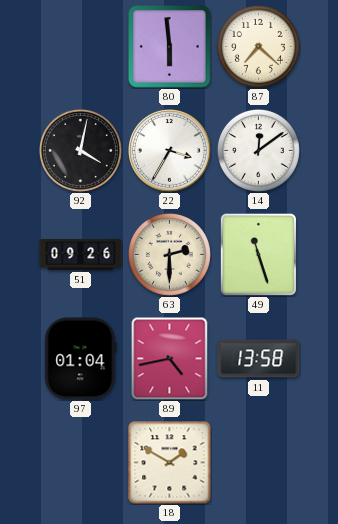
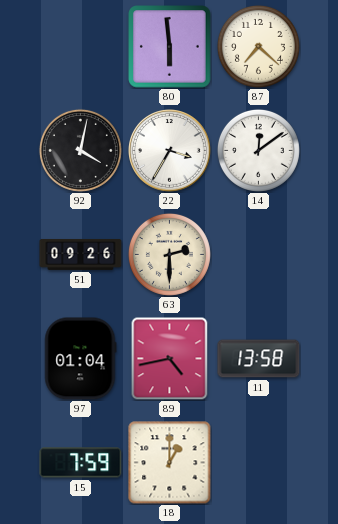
49: 11:27 -> none
15: none -> 7:59
18: 1:50 -> 1:00
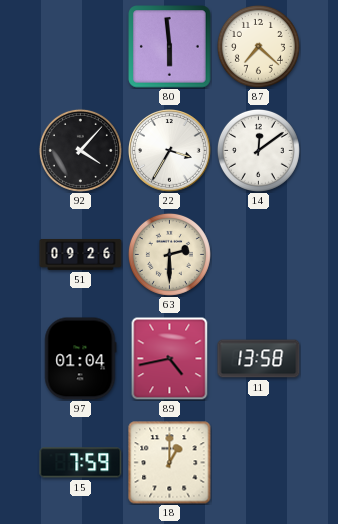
92: 4:02 -> 4:07
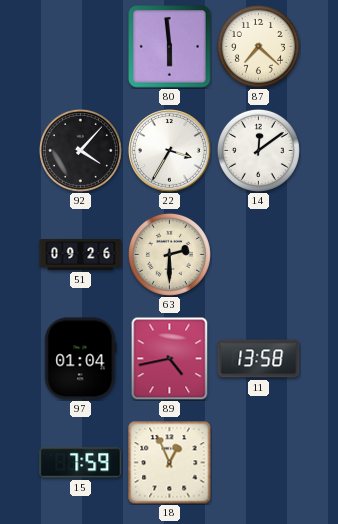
18: 1:00 -> 12:56
